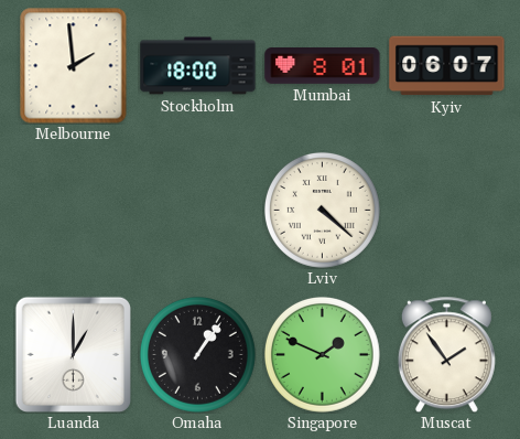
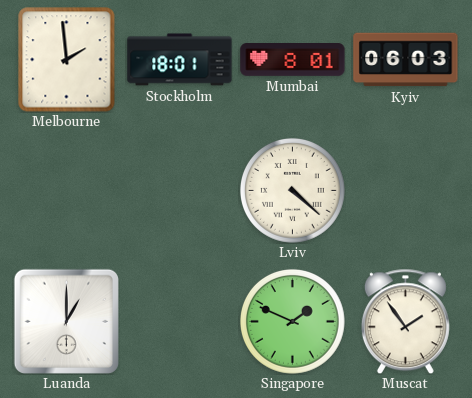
Stockholm: 18:00 -> 18:01
Kyiv: 06:07 -> 06:03
Omaha: 1:06 -> none
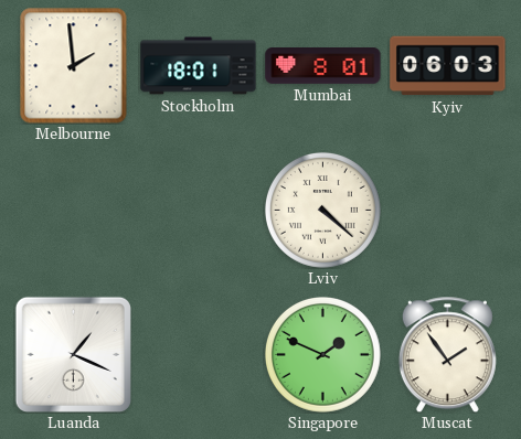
Luanda: 1:00 -> 1:19
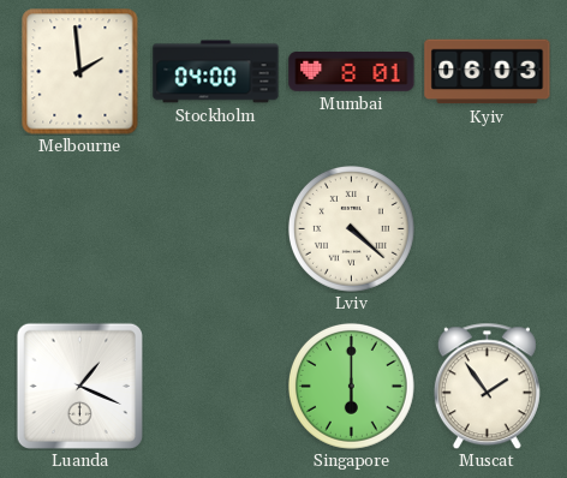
Stockholm: 18:01 -> 04:00
Singapore: 1:49 -> 6:00
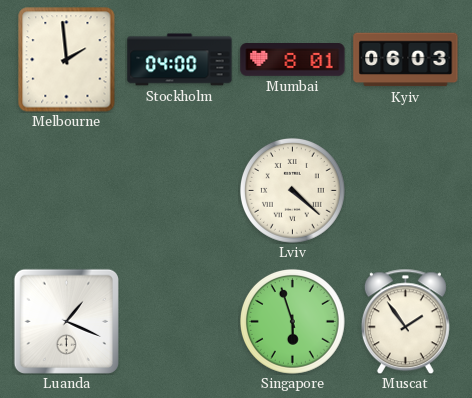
Singapore: 6:00 -> 5:57
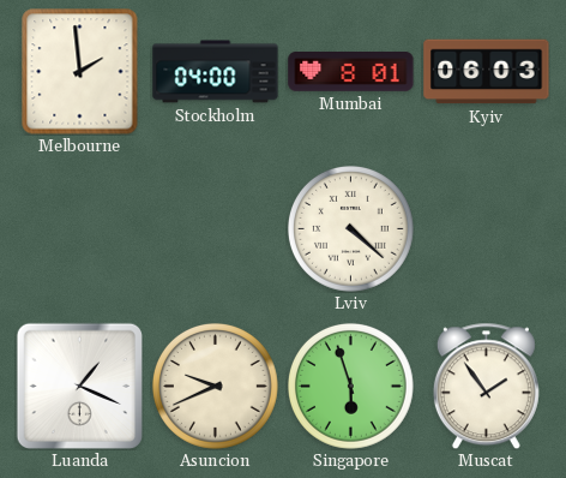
Asuncion: none -> 9:41
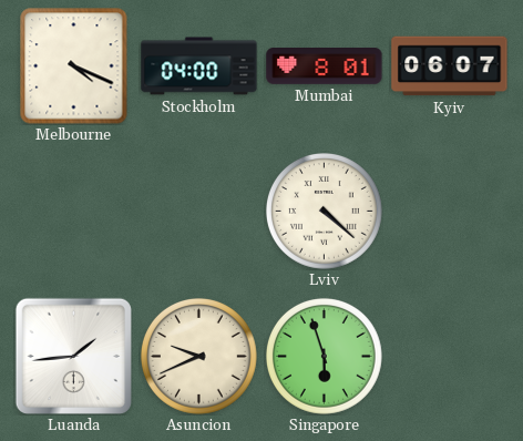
Melbourne: 1:59 -> 4:19
Kyiv: 06:03 -> 06:07
Luanda: 1:19 -> 1:44
Muscat: 1:54 -> none
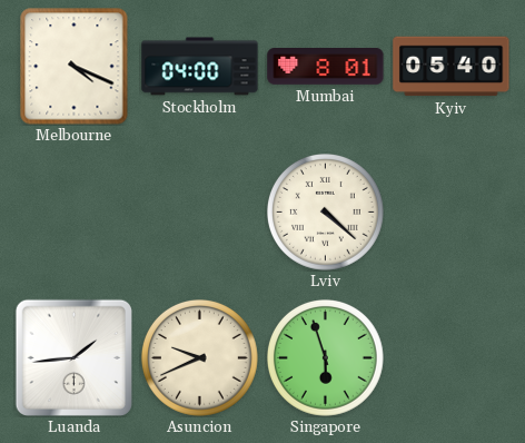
Kyiv: 06:07 -> 05:40
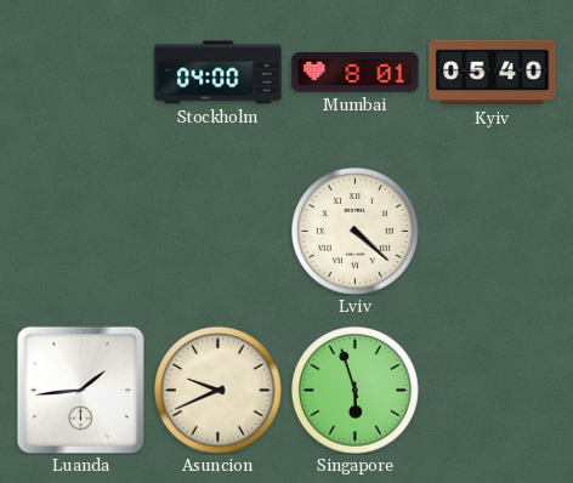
Melbourne: 4:19 -> none
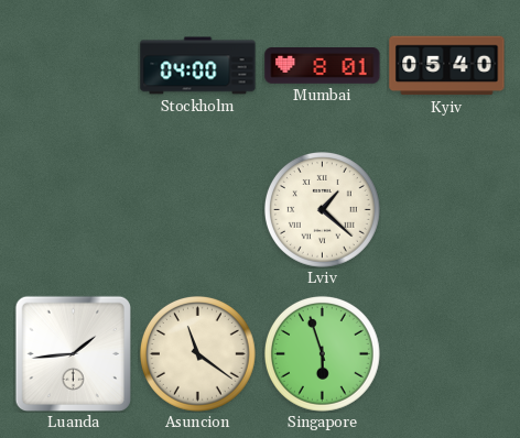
Lviv: 4:22 -> 1:22
Asuncion: 9:41 -> 11:21
